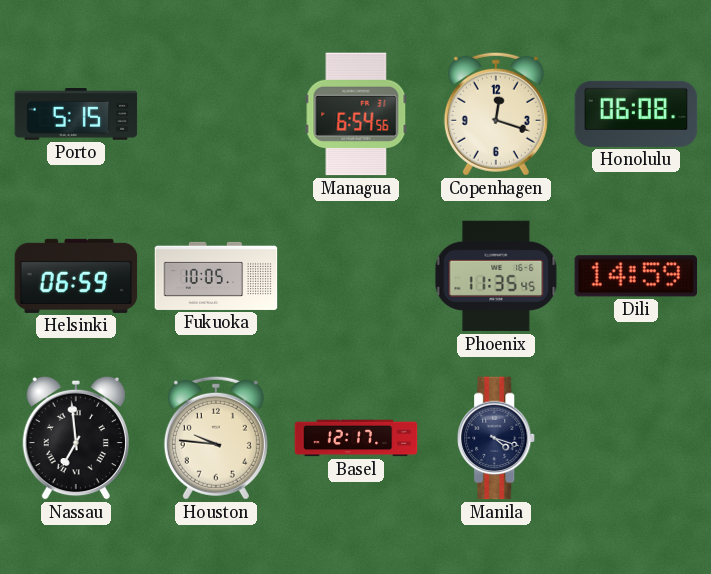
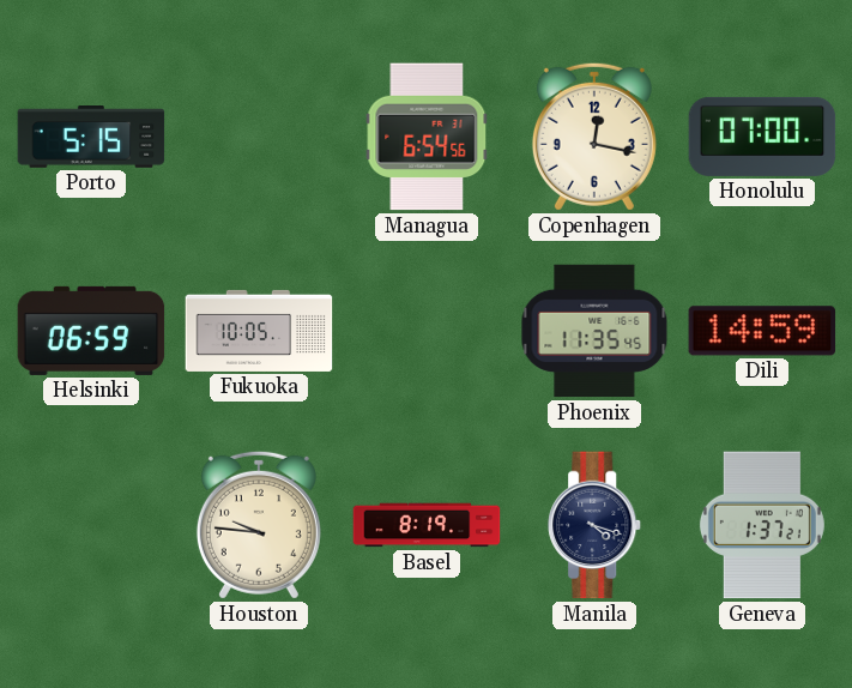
Copenhagen: 12:18 -> 12:17
Honolulu: 06:08 -> 07:00
Nassau: 6:59 -> none
Basel: 12:17 -> 8:19
Geneva: none -> 1:37
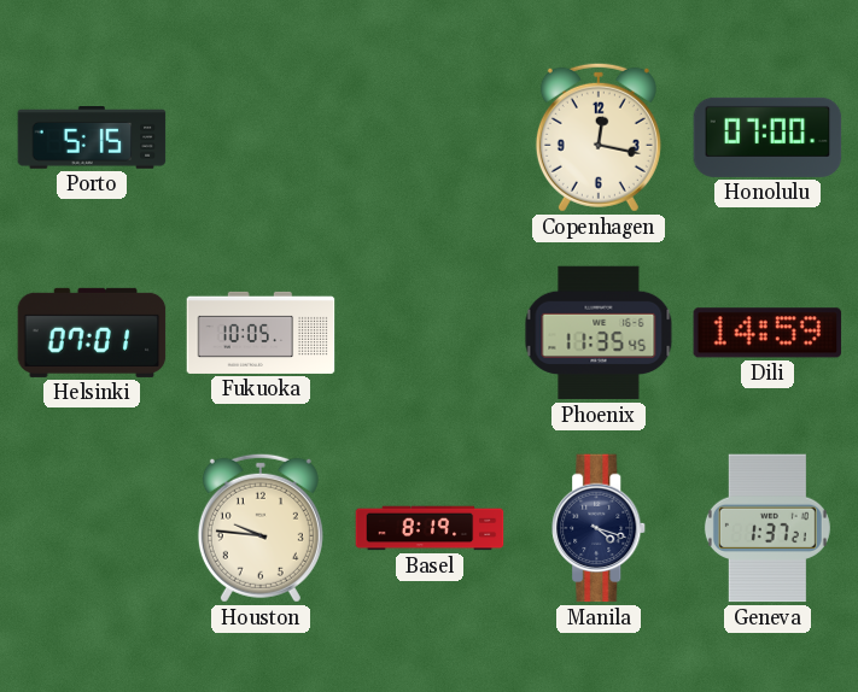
Managua: 6:54 -> none
Helsinki: 06:59 -> 07:01
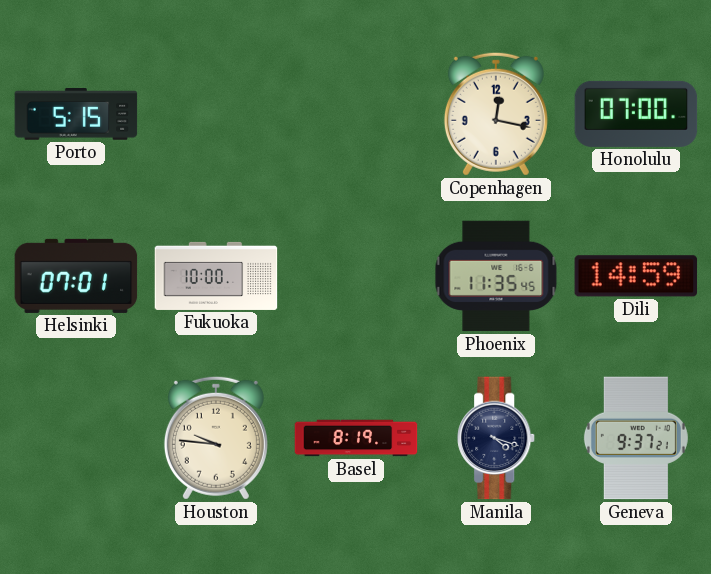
Fukuoka: 10:05 -> 10:00
Geneva: 1:37 -> 9:37
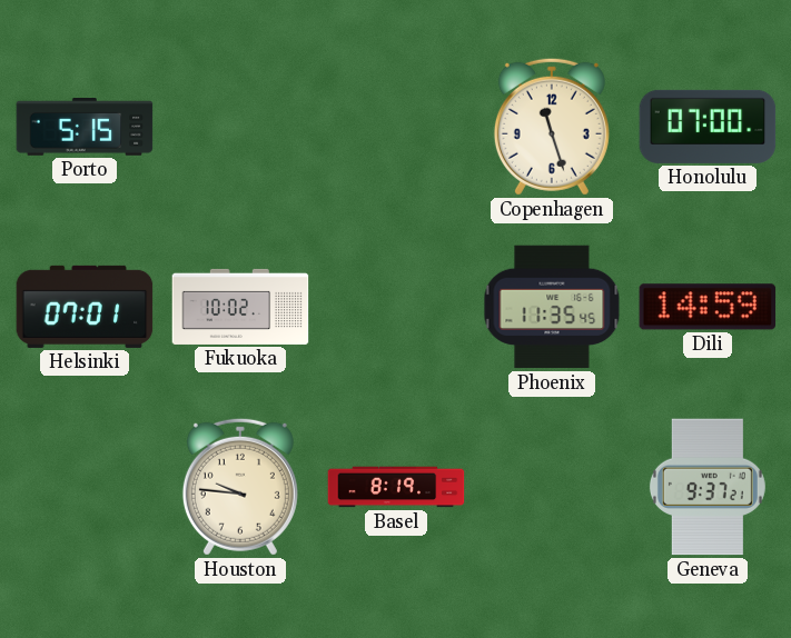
Copenhagen: 12:17 -> 11:27
Fukuoka: 10:00 -> 10:02
Manila: 4:18 -> none
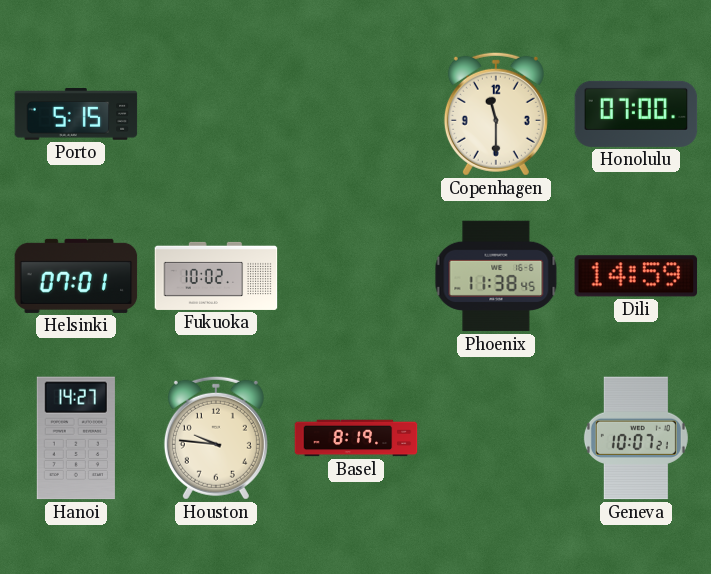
Copenhagen: 11:27 -> 11:30
Phoenix: 11:35 -> 11:38
Hanoi: none -> 14:27
Geneva: 9:37 -> 10:07
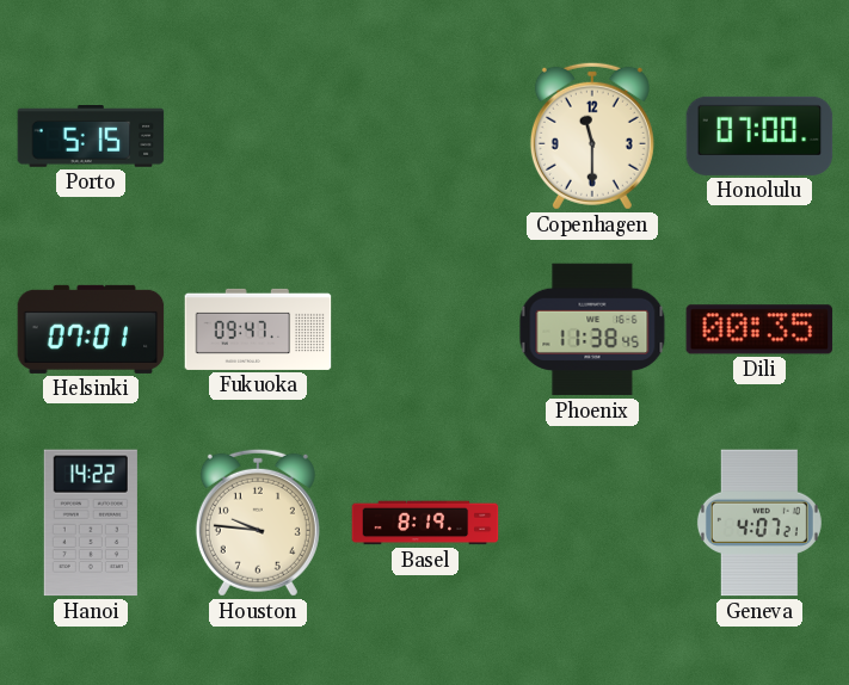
Fukuoka: 10:02 -> 09:47
Dili: 14:59 -> 00:35
Hanoi: 14:27 -> 14:22
Geneva: 10:07 -> 4:07
